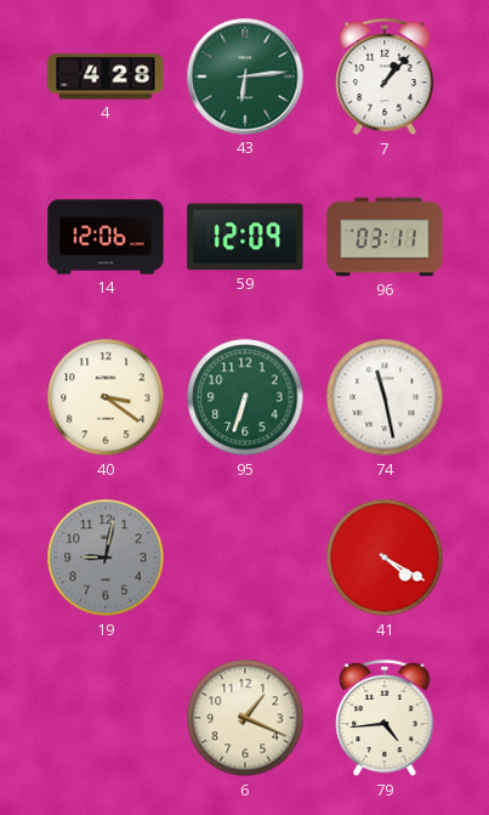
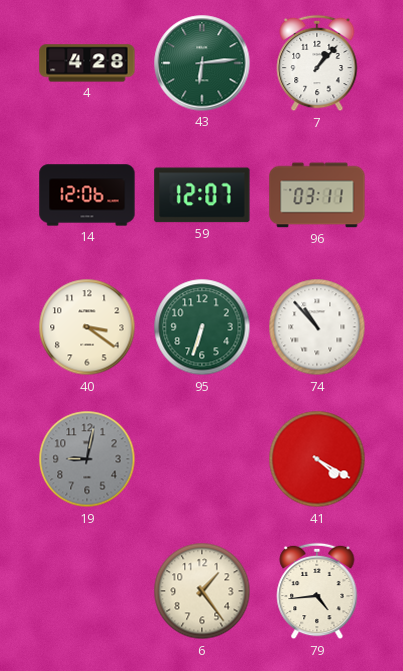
59: 12:09 -> 12:07
74: 11:28 -> 10:53
6: 1:19 -> 1:24
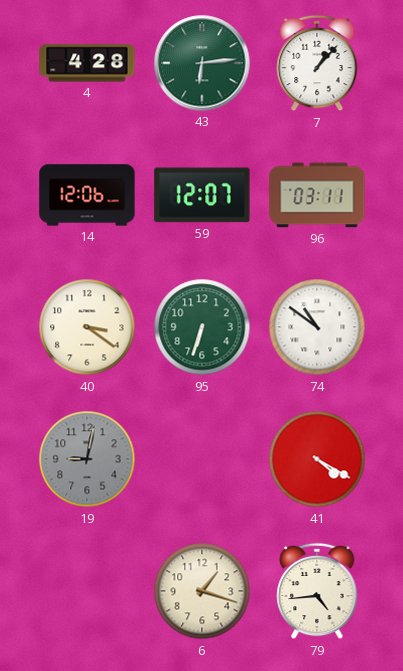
74: 10:53 -> 10:51
6: 1:24 -> 1:18
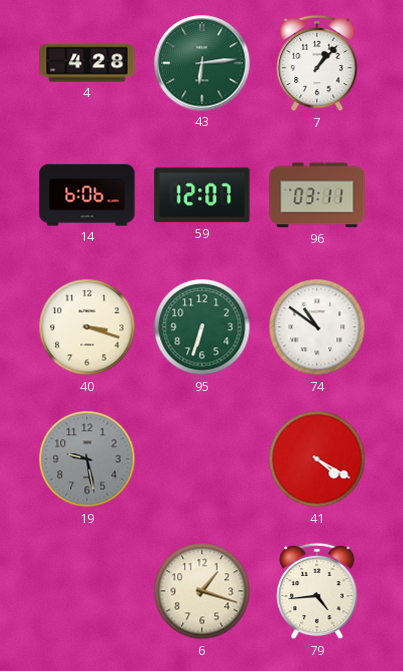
14: 12:06 -> 6:06
40: 3:21 -> 3:18
19: 9:02 -> 9:28
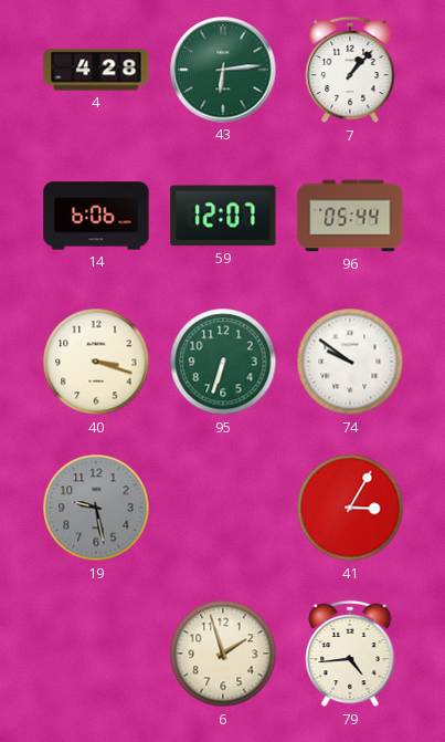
96: 03:11 -> 05:44
74: 10:51 -> 9:51
41: 4:20 -> 3:05
6: 1:18 -> 1:57
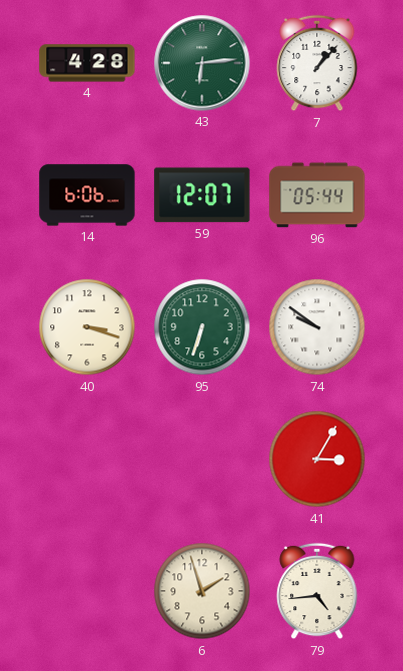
19: 9:28 -> none
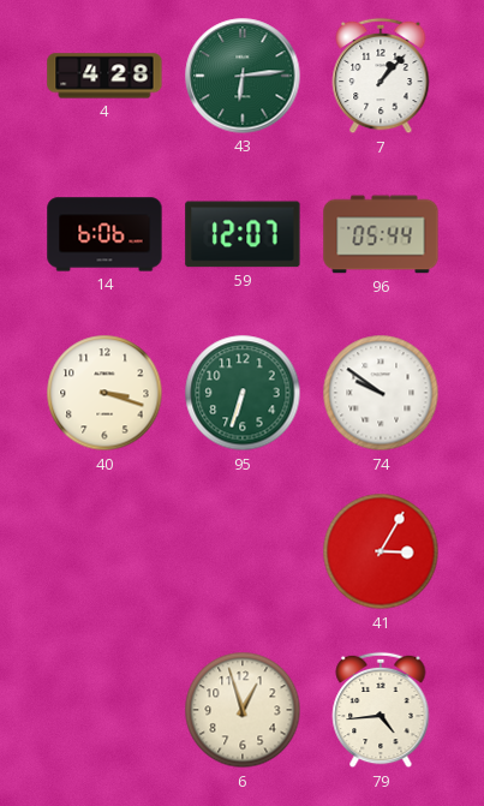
6: 1:57 -> 12:57
